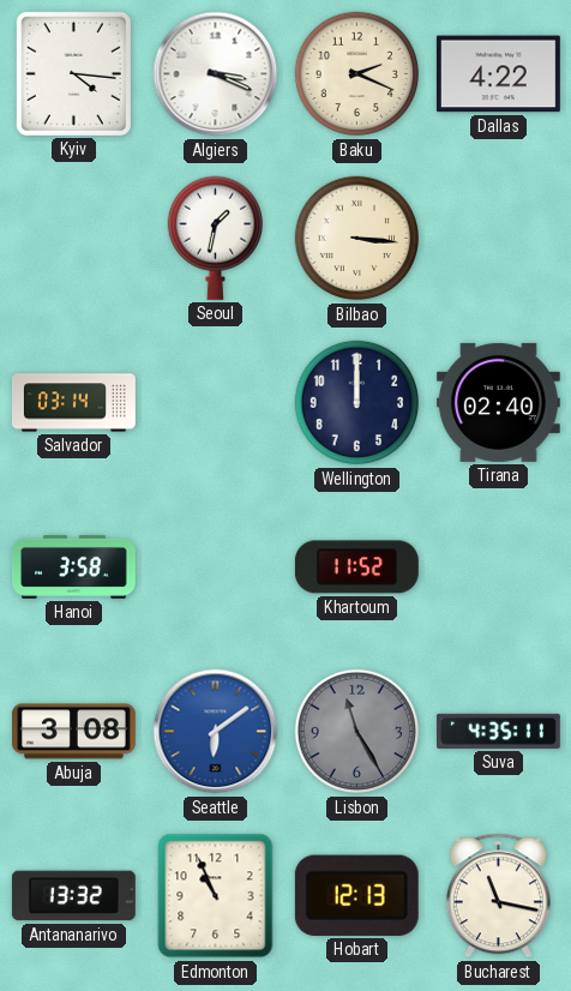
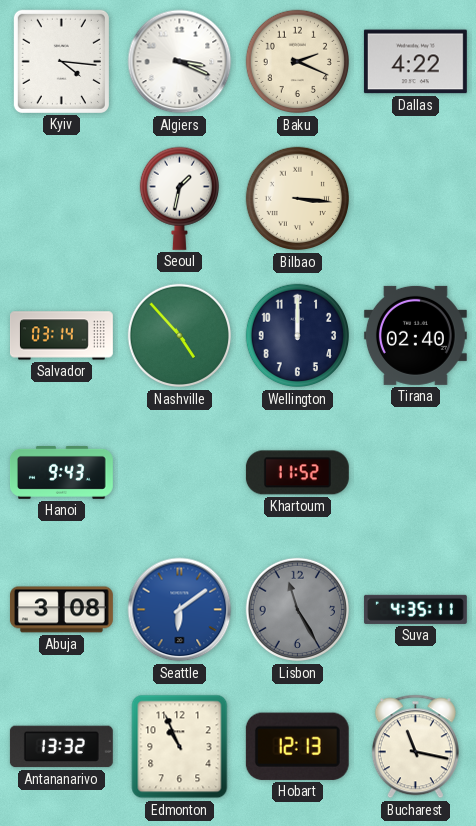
Nashville: none -> 4:53
Hanoi: 3:58 -> 9:43
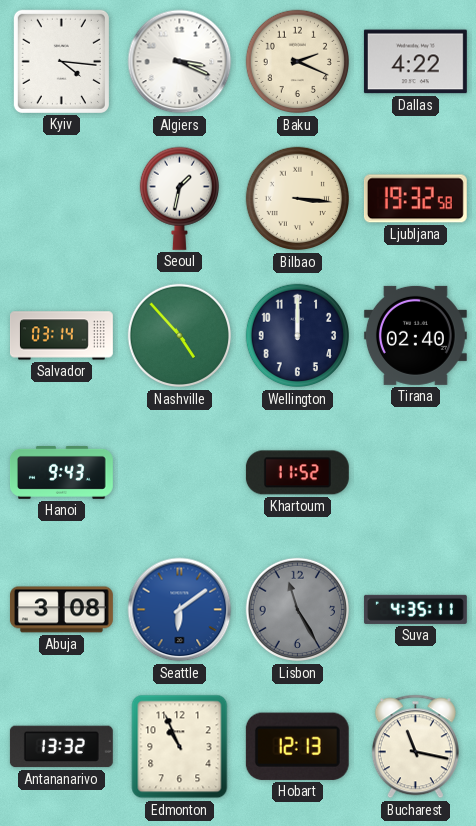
Ljubljana: none -> 19:32
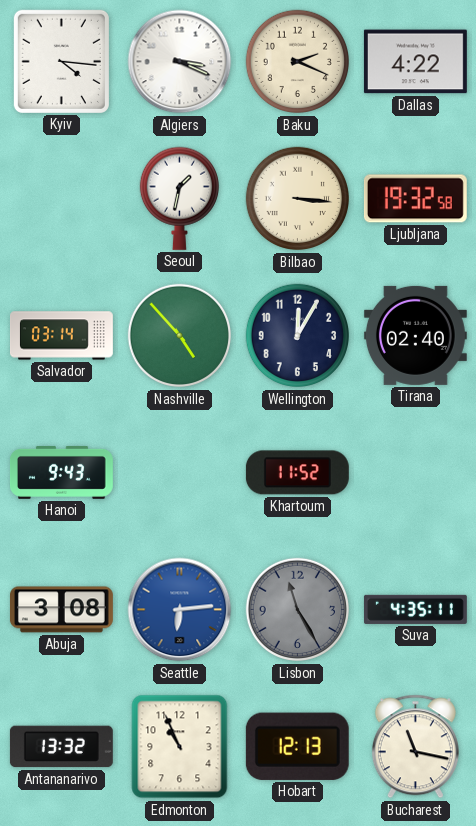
Wellington: 12:00 -> 12:05
Seattle: 6:09 -> 6:14
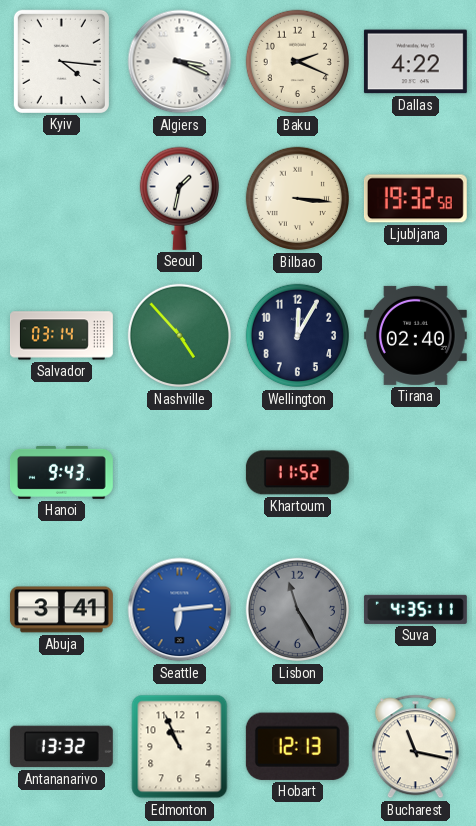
Abuja: 3:08 -> 3:41
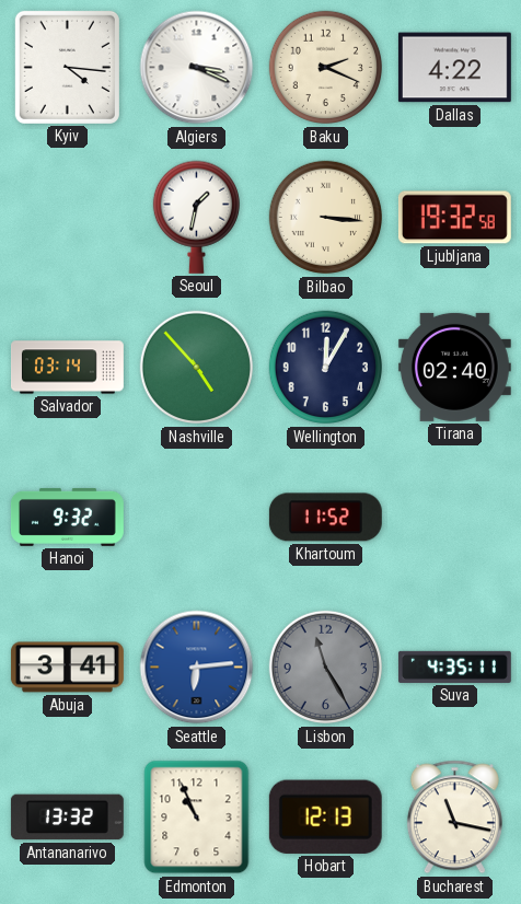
Hanoi: 9:43 -> 9:32
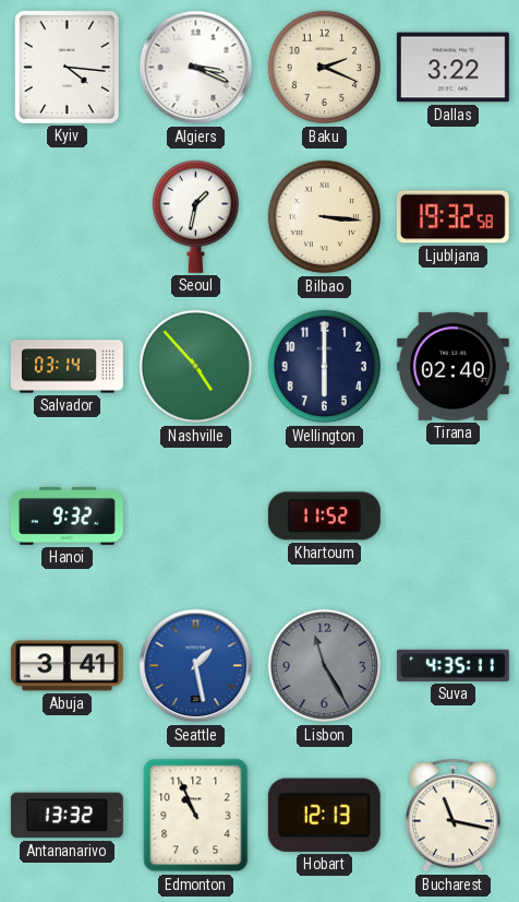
Dallas: 4:22 -> 3:22
Wellington: 12:05 -> 6:00
Seattle: 6:14 -> 1:28
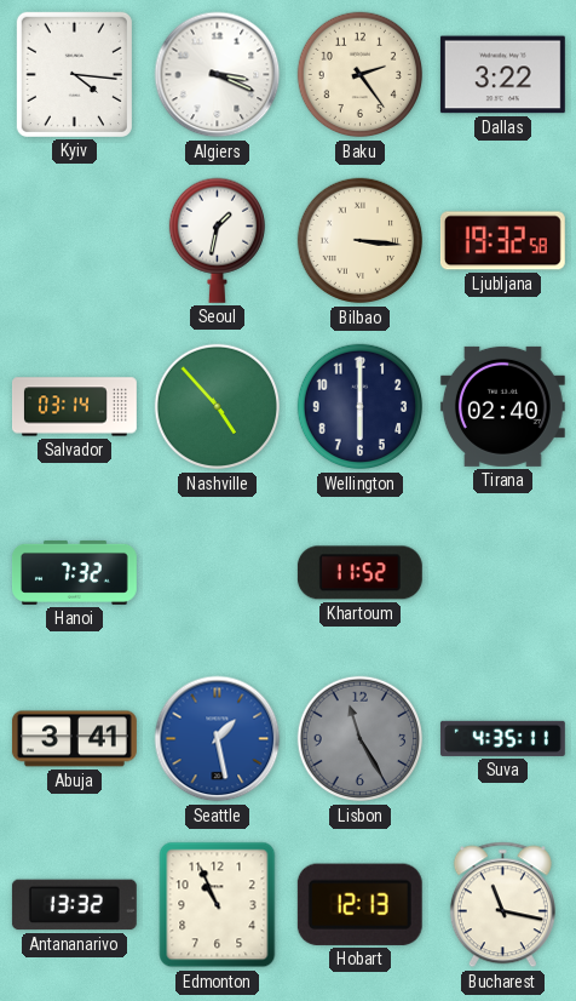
Baku: 2:19 -> 2:24
Hanoi: 9:32 -> 7:32
